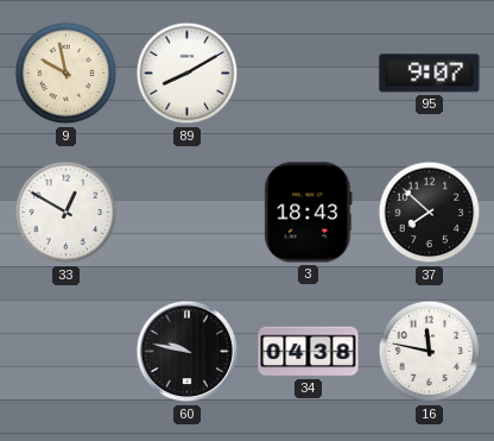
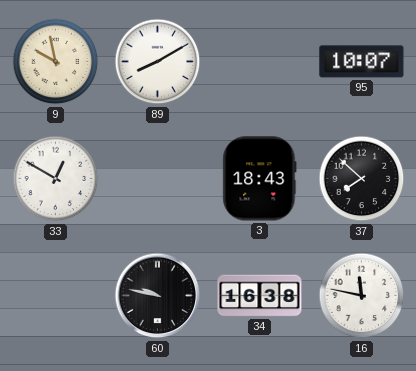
95: 9:07 -> 10:07
34: 04:38 -> 16:38
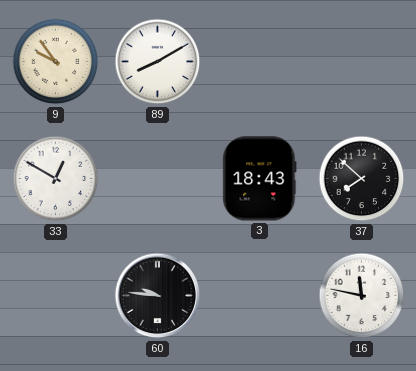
9: 9:58 -> 9:54
95: 10:07 -> none
60: 9:47 -> 9:46
34: 16:38 -> none
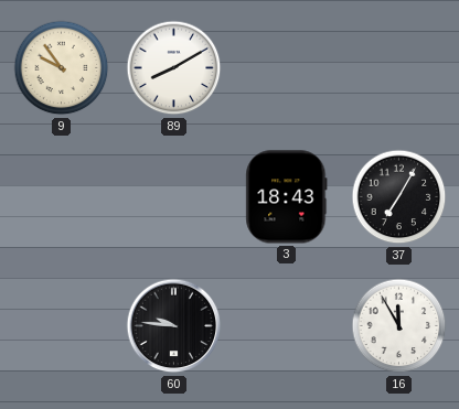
33: 12:50 -> none
37: 7:52 -> 7:05
16: 11:47 -> 11:55
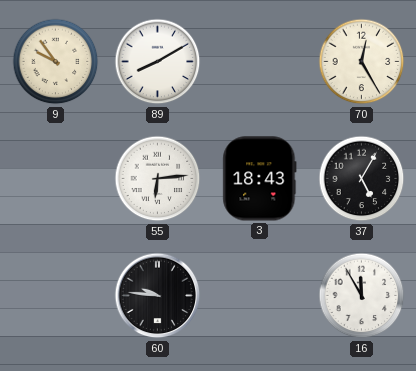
70: none -> 12:25
55: none -> 6:14
37: 7:05 -> 5:05
